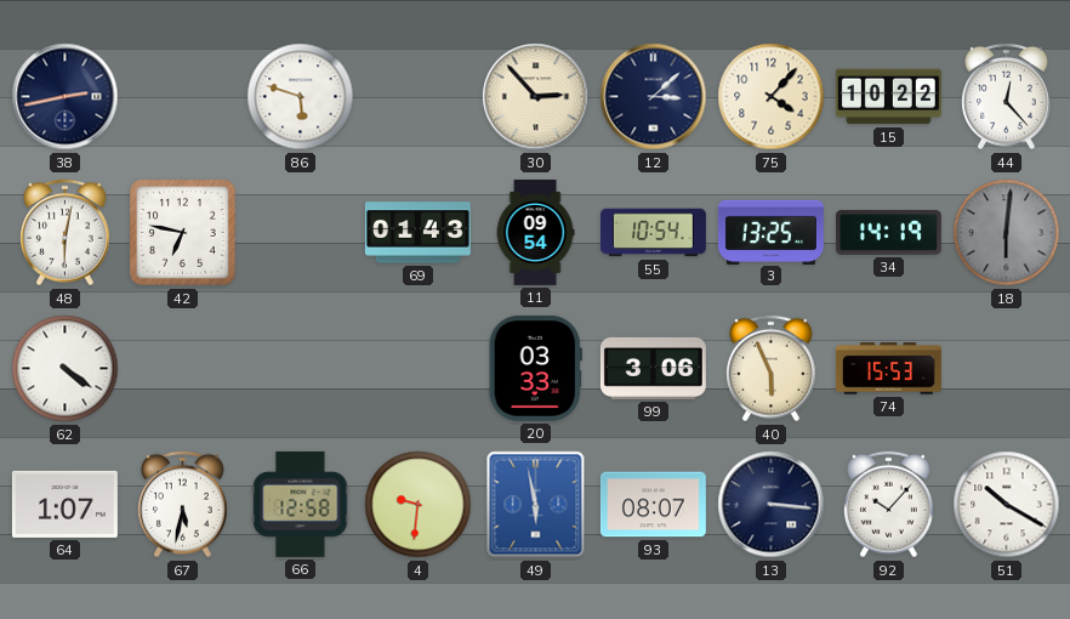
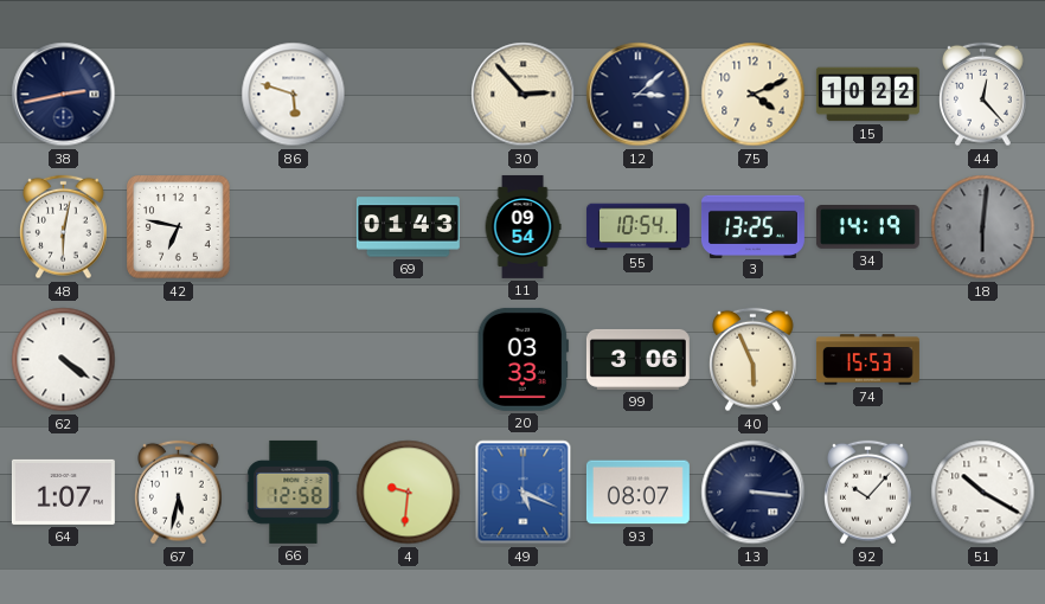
75: 4:07 -> 4:11
49: 5:58 -> 5:19
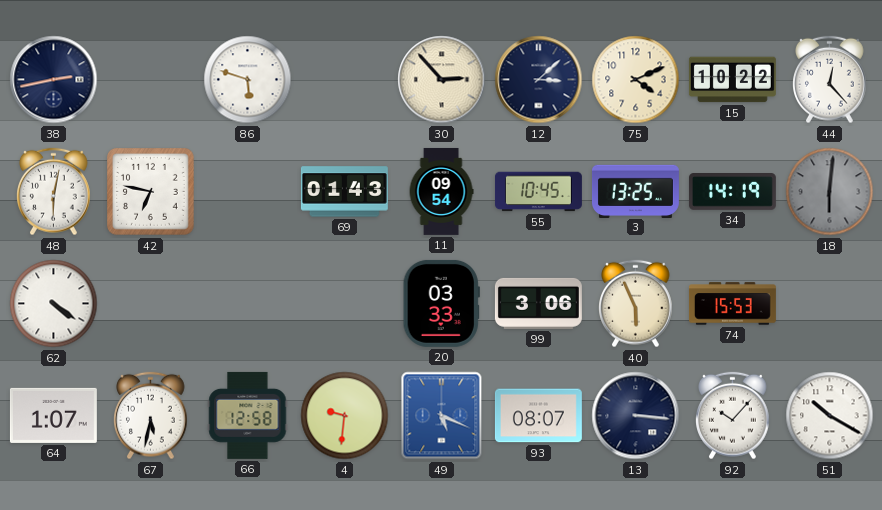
55: 10:54 -> 10:45
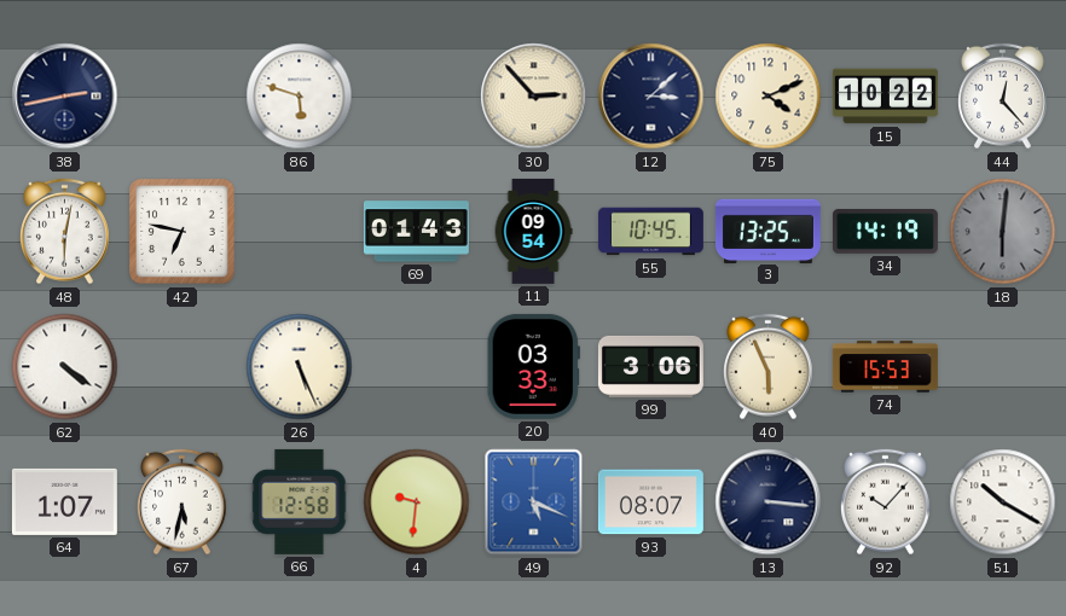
26: none -> 5:26
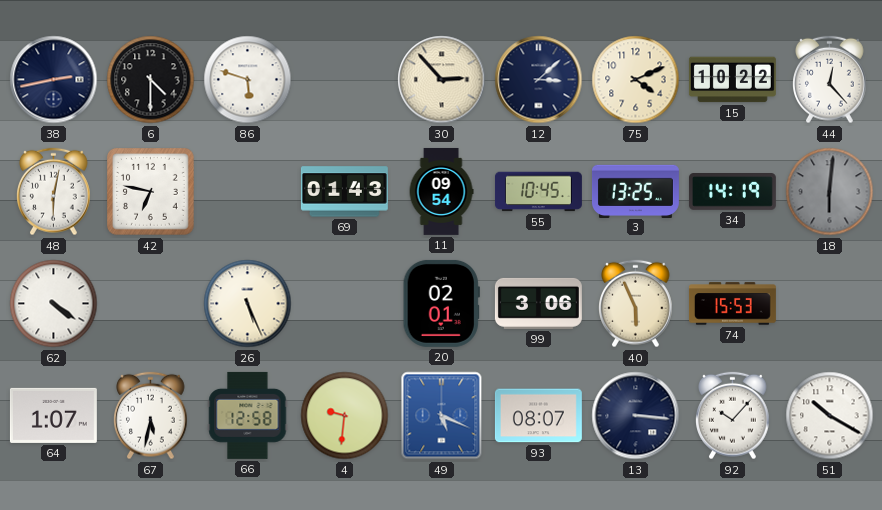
6: none -> 4:30
20: 03:33 -> 02:01
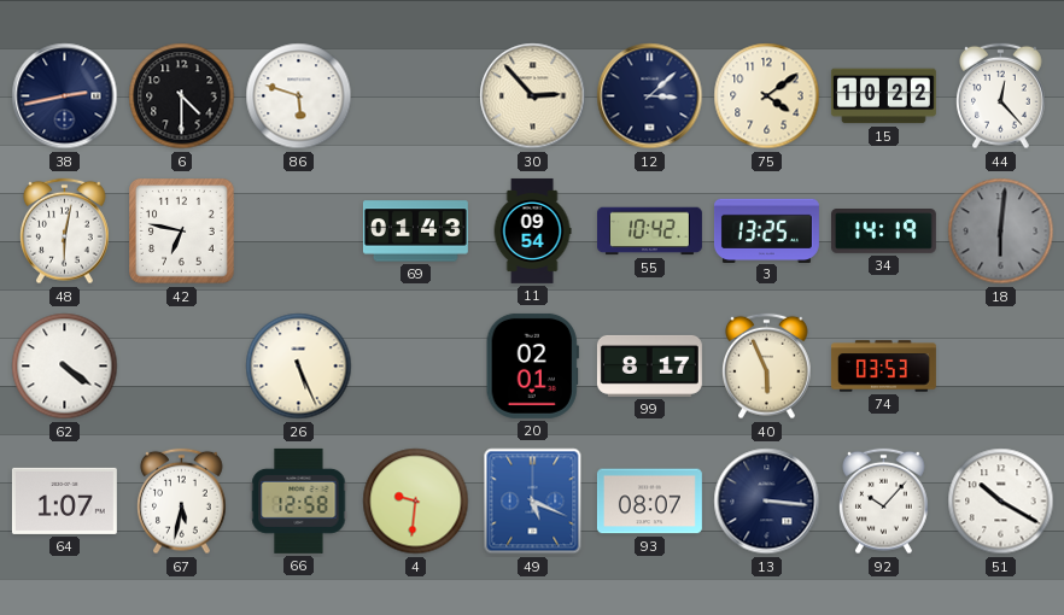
75: 4:11 -> 4:09
55: 10:45 -> 10:42
99: 3:06 -> 8:17
74: 15:53 -> 03:53
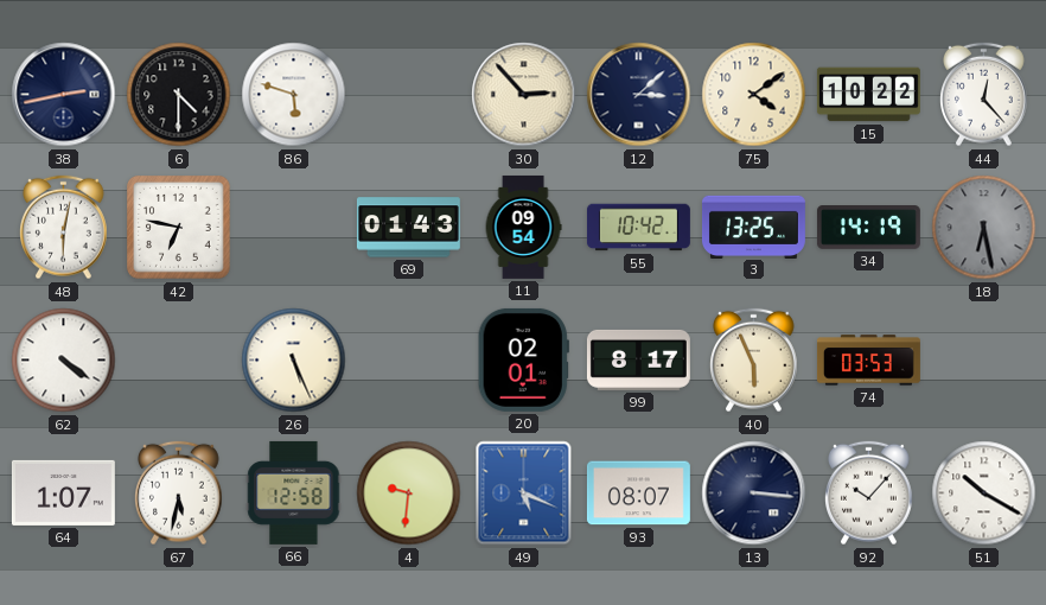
18: 6:01 -> 6:28
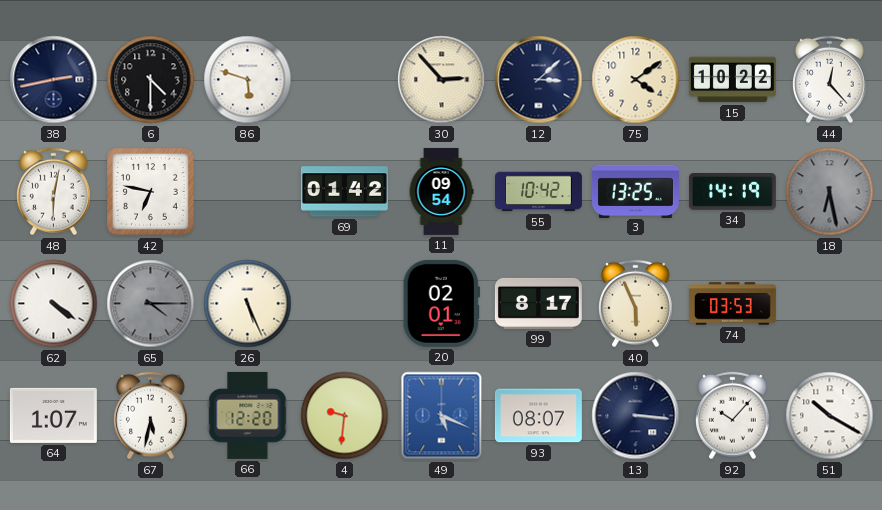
69: 01:43 -> 01:42
65: none -> 4:15
66: 12:58 -> 12:20
